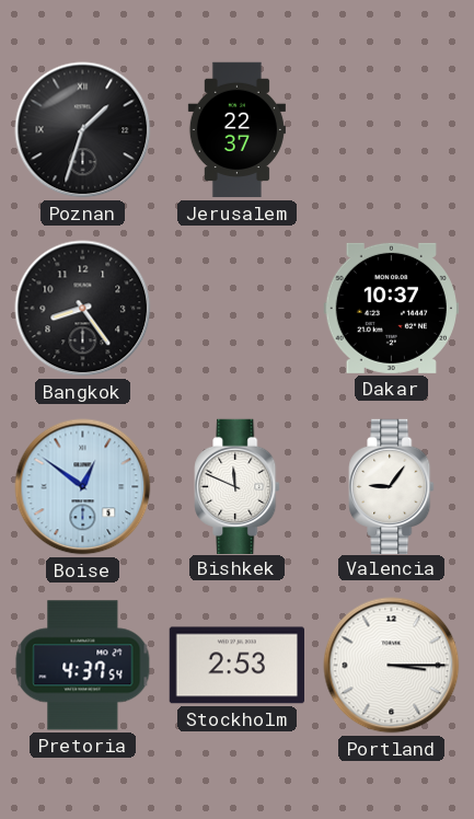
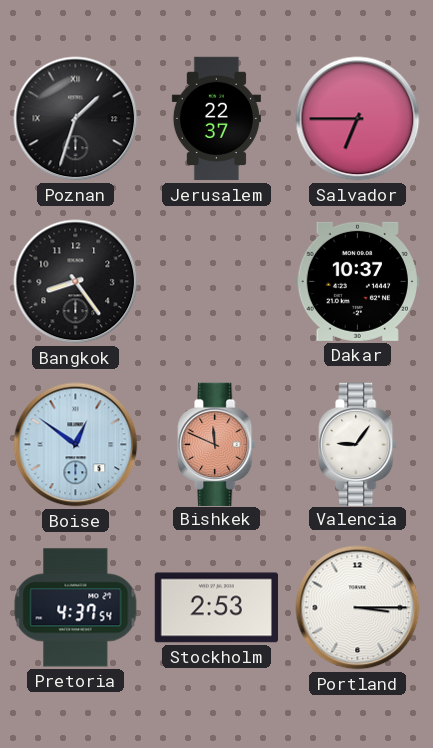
Salvador: none -> 6:45
Bishkek dial: white -> salmon
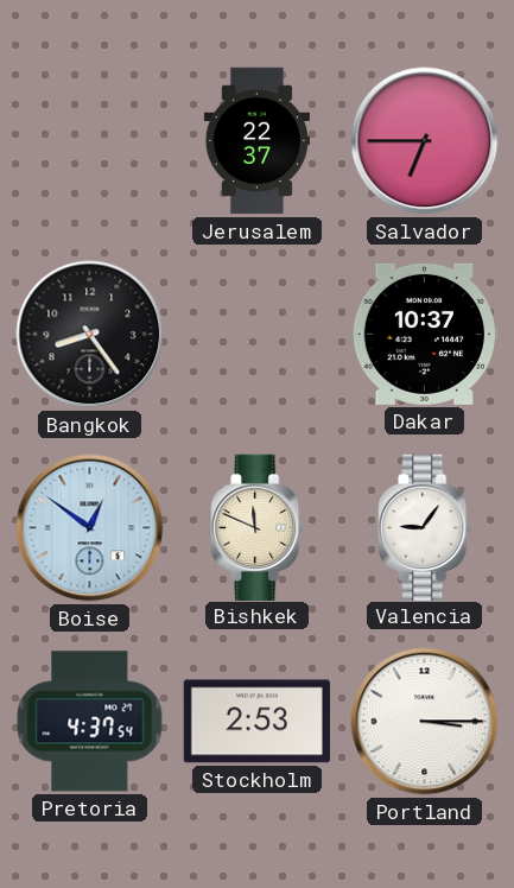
Poznan: 1:33 -> none
Bishkek dial: salmon -> cream
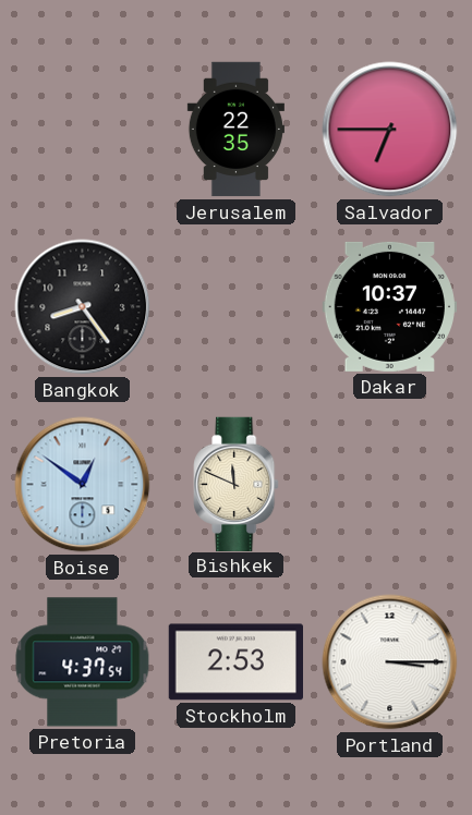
Jerusalem: 22:37 -> 22:35
Valencia: 9:06 -> none
